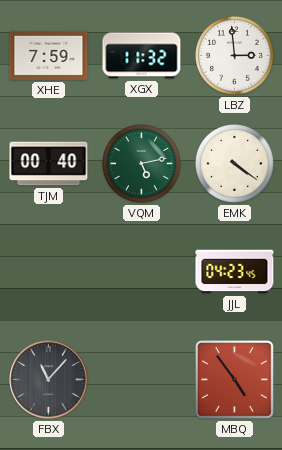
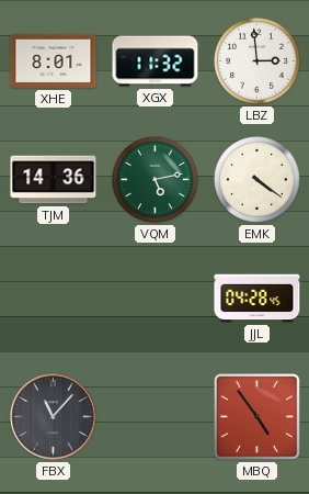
XHE: 7:59 -> 8:01
TJM: 00:40 -> 14:36
JJL: 04:23 -> 04:28
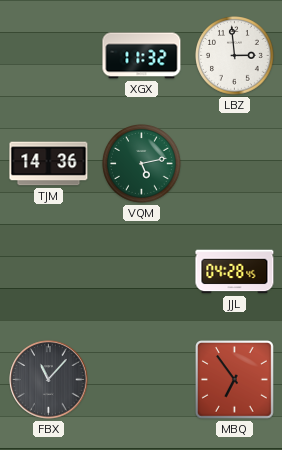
XHE: 8:01 -> none
EMK: 4:21 -> none
MBQ: 4:54 -> 6:54
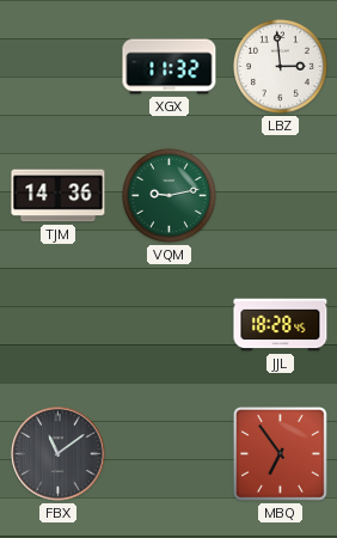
VQM: 5:13 -> 9:13
JJL: 04:28 -> 18:28
FBX: 11:07 -> 11:09
